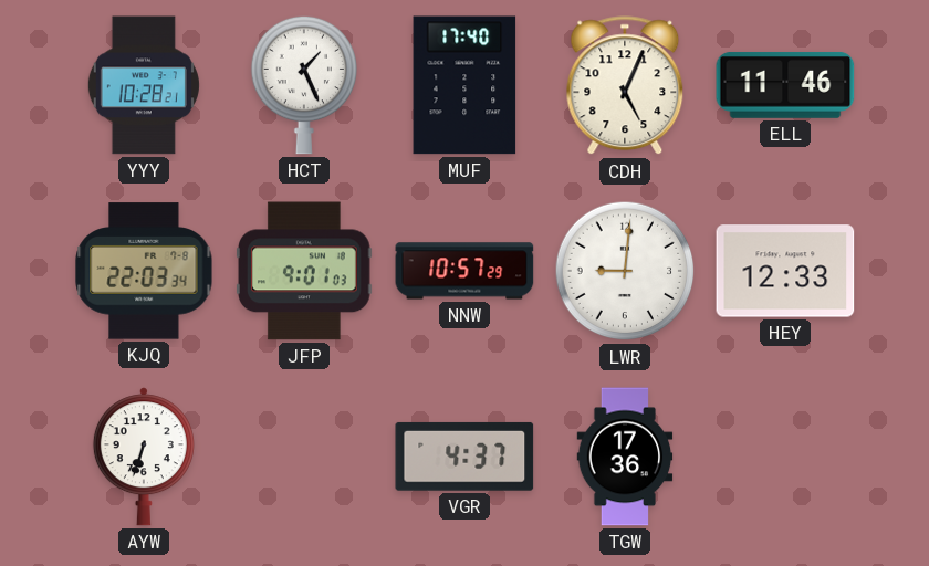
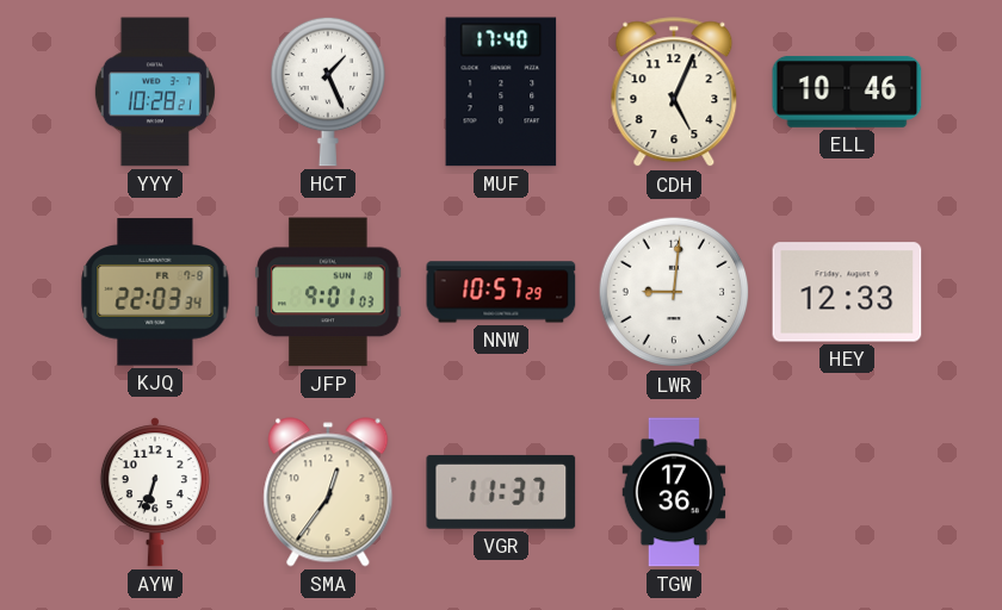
ELL: 11:46 -> 10:46
SMA: none -> 12:36
VGR: 4:37 -> 11:37
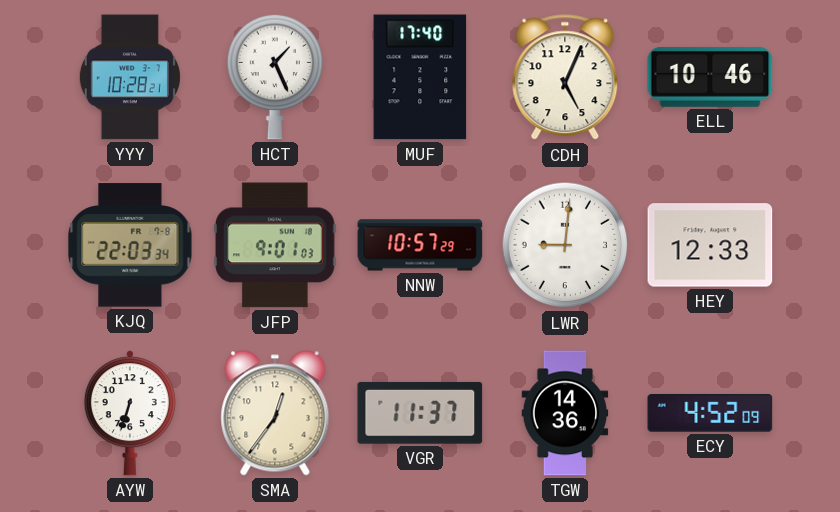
TGW: 17:36 -> 14:36
ECY: none -> 4:52
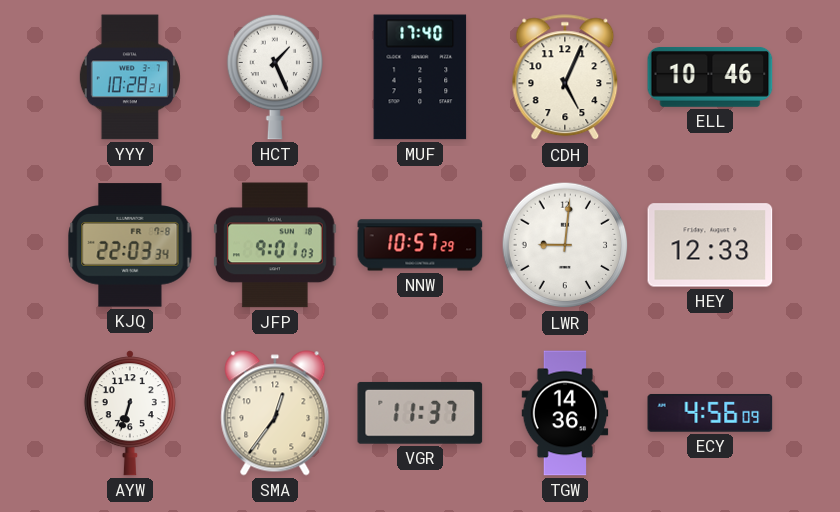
ECY: 4:52 -> 4:56
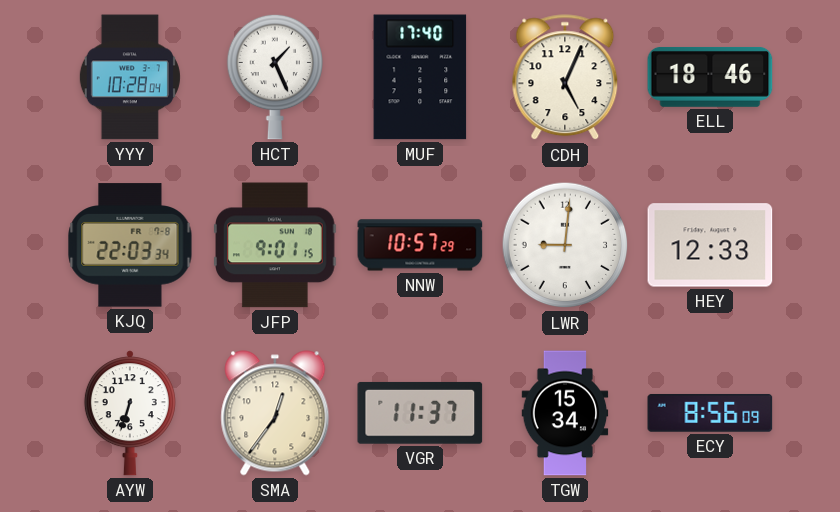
YYY: 10:28:21 -> 10:28:04
ELL: 10:46 -> 18:46
JFP: 9:01:03 -> 9:01:15
TGW: 14:36 -> 15:34
ECY: 4:56 -> 8:56
